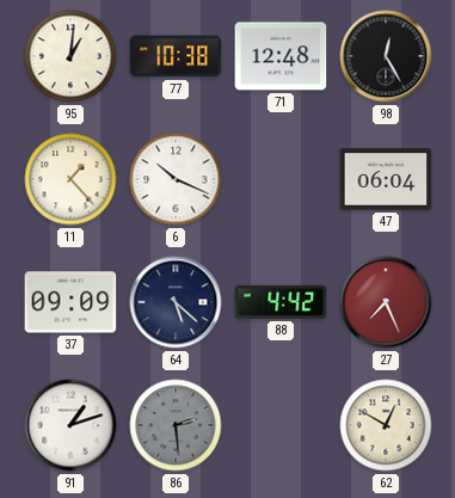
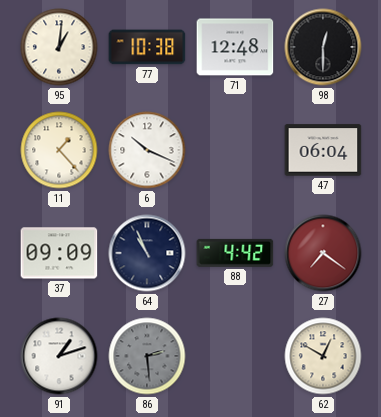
98: 12:25 -> 12:30
64: 5:22 -> 10:56
27: 7:26 -> 7:21
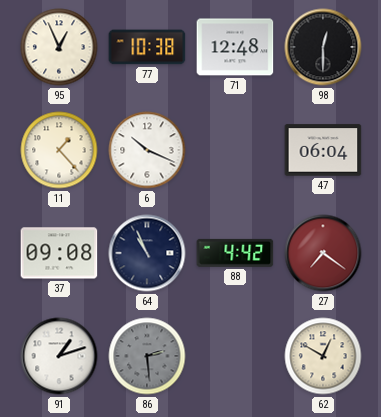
95: 1:01 -> 12:56
37: 09:09 -> 09:08
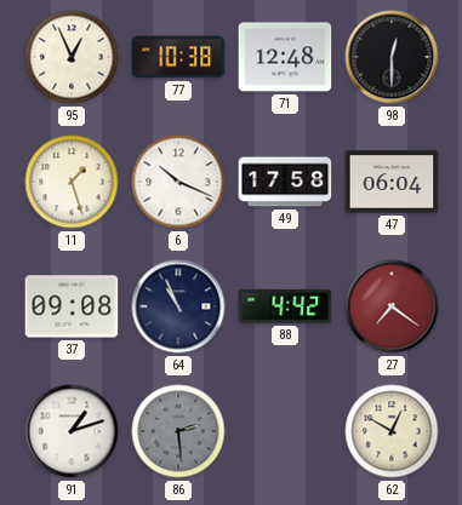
11: 1:23 -> 1:27
49: none -> 17:58
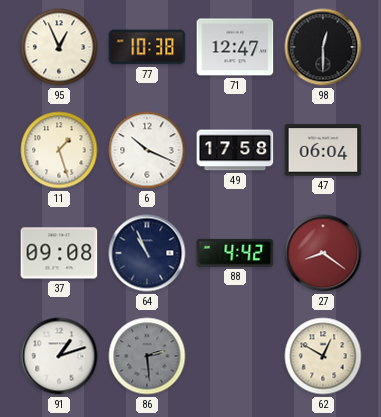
71: 12:48 -> 12:47
27: 7:21 -> 8:21
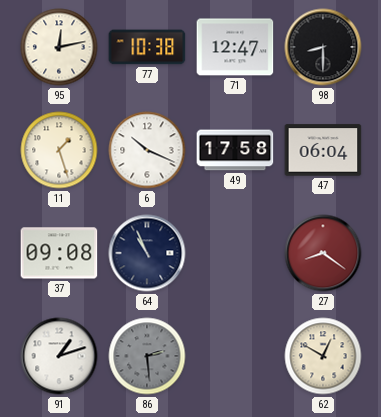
95: 12:56 -> 12:13
98: 12:30 -> 8:30
88: 4:42 -> none
